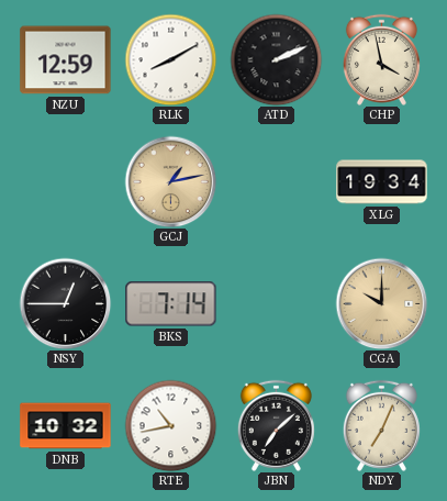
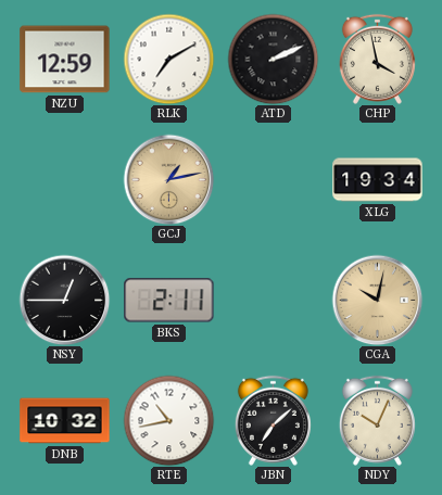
RLK: 8:10 -> 7:10
BKS: 7:14 -> 2:11
CGA: 10:00 -> 10:02
NDY: 7:04 -> 10:04
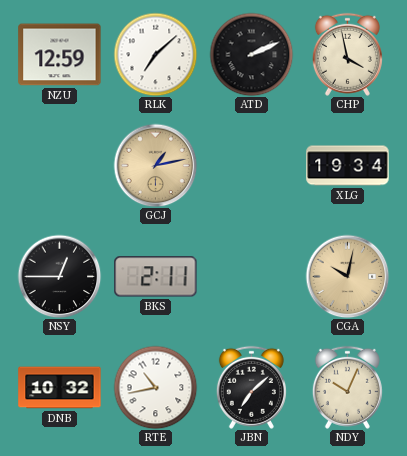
RLK: 7:10 -> 7:08
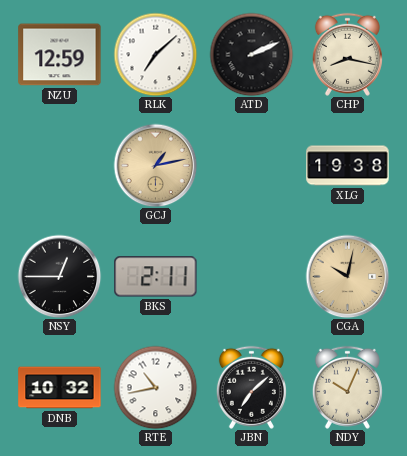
CHP: 3:58 -> 8:17
XLG: 19:34 -> 19:38
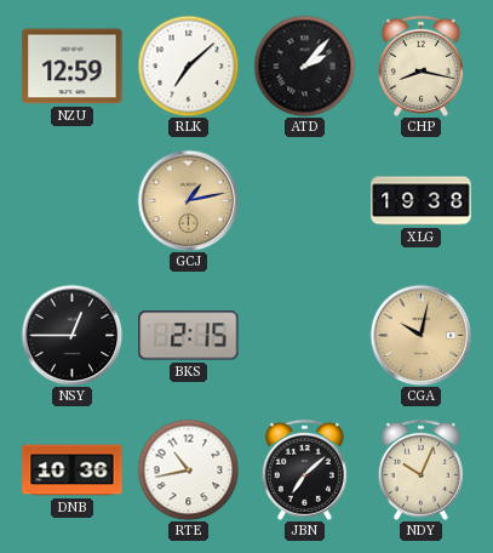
ATD: 2:11 -> 2:07
BKS: 2:11 -> 2:15
DNB: 10:32 -> 10:36
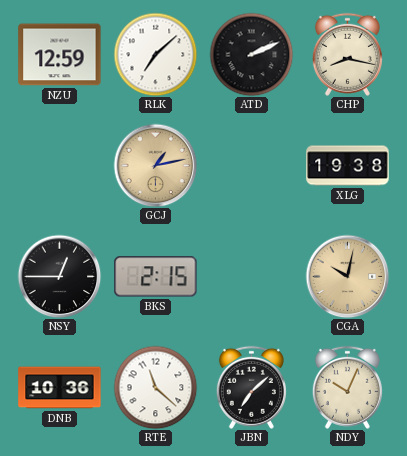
ATD: 2:07 -> 2:11
RTE: 10:43 -> 11:22
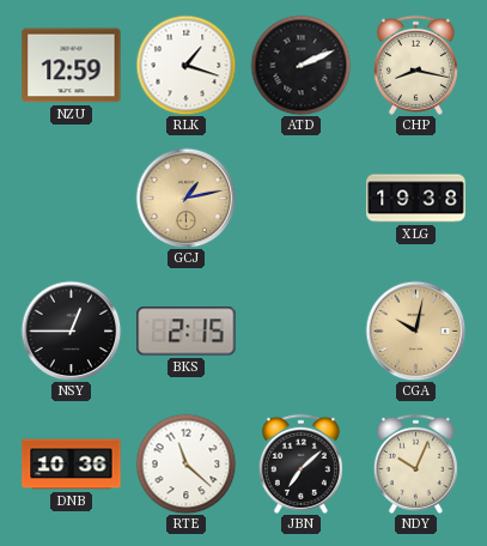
RLK: 7:08 -> 1:18
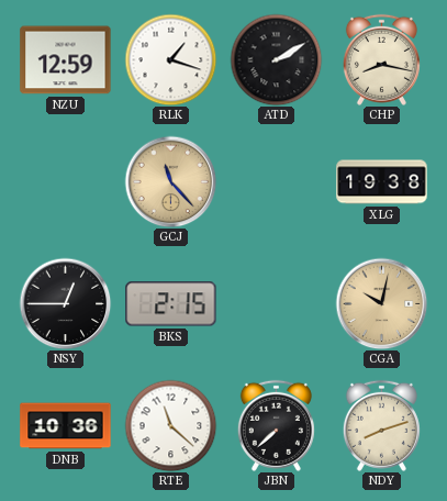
ATD: 2:11 -> 2:10
GCJ: 1:13 -> 11:23
JBN: 7:08 -> 7:38
NDY: 10:04 -> 8:12
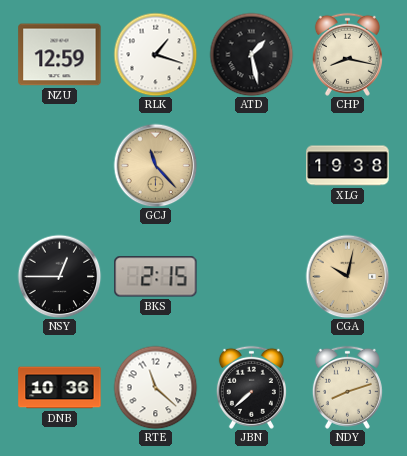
ATD: 2:10 -> 1:28
